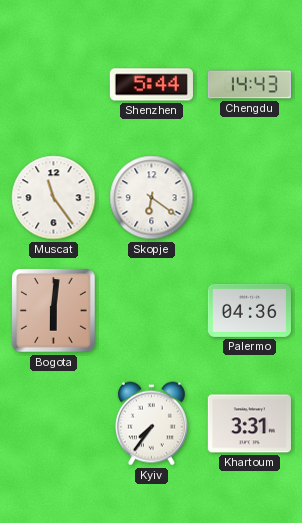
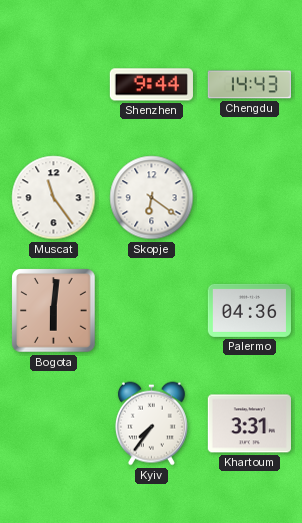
Shenzhen: 5:44 -> 9:44
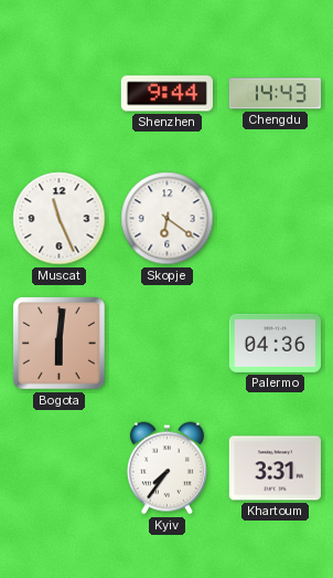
Muscat: 11:24 -> 11:26
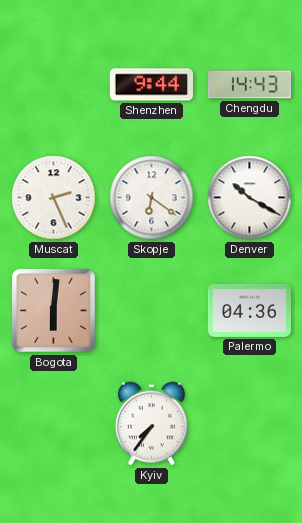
Muscat: 11:26 -> 2:26
Denver: none -> 10:20
Khartoum: 3:31 -> none
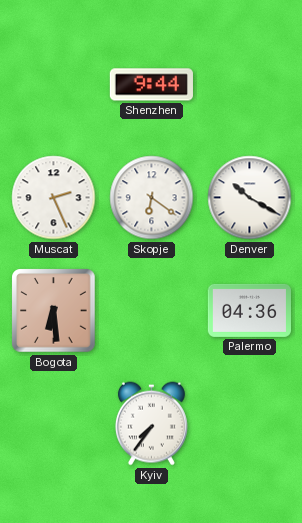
Chengdu: 14:43 -> none
Bogota: 6:01 -> 6:29
